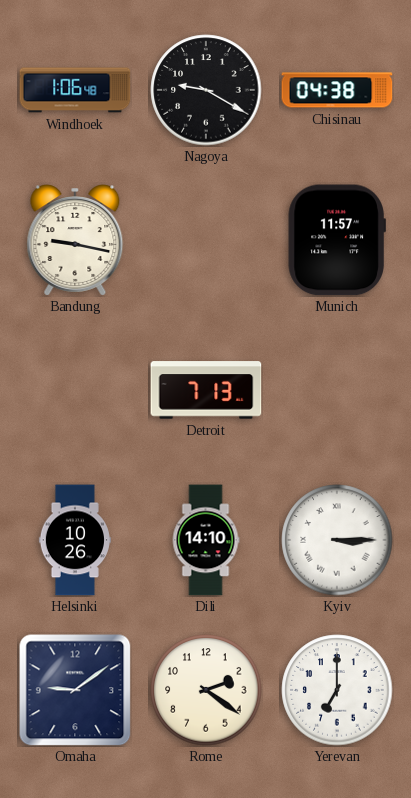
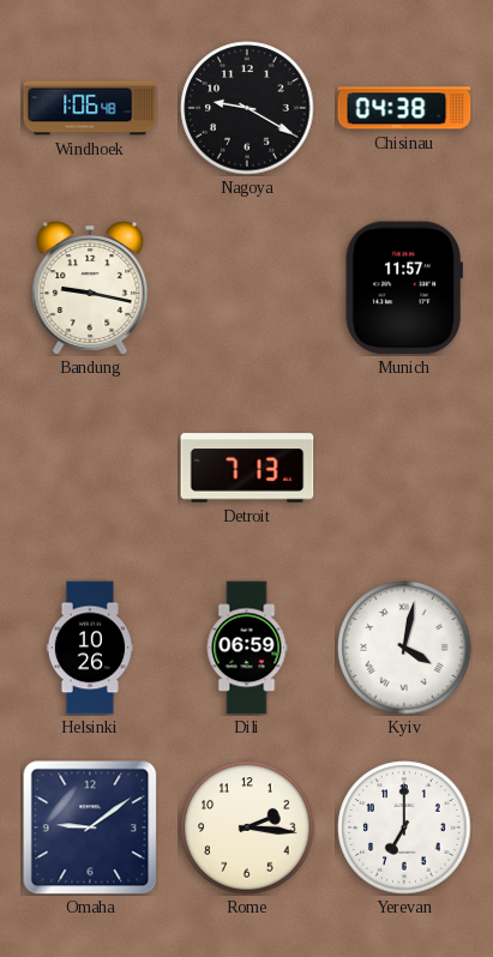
Dili: 14:10 -> 06:59
Kyiv: 3:15 -> 4:02
Rome: 2:21 -> 2:16
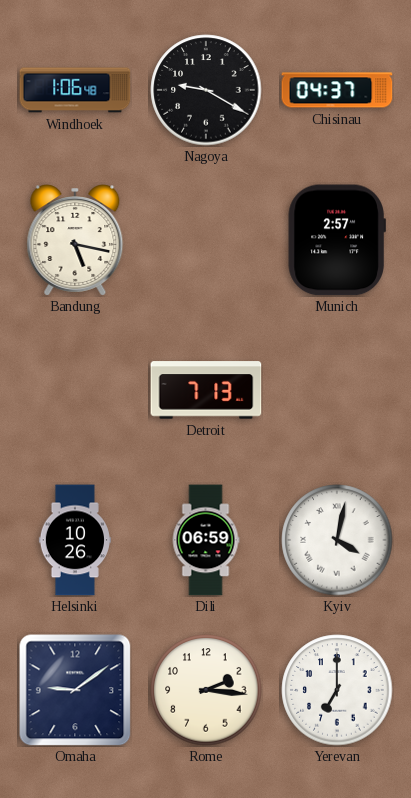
Chisinau: 04:38 -> 04:37
Bandung: 9:17 -> 5:17
Munich: 11:57 -> 2:57
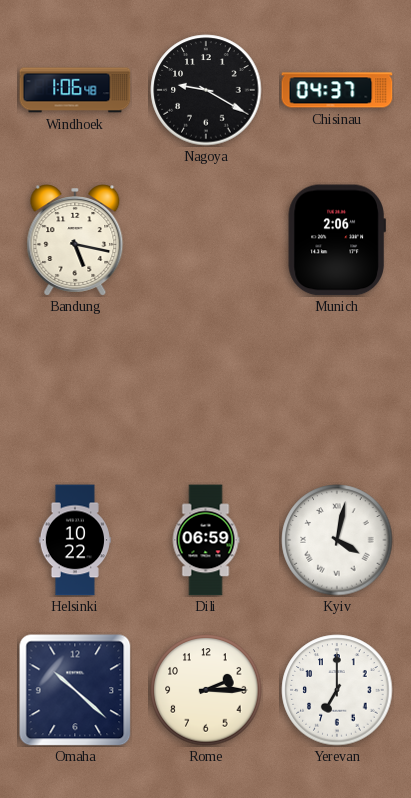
Munich: 2:57 -> 2:06
Detroit: 7:13 -> none
Helsinki: 10:26 -> 10:22
Omaha: 9:09 -> 10:22
Rome: 2:16 -> 2:15
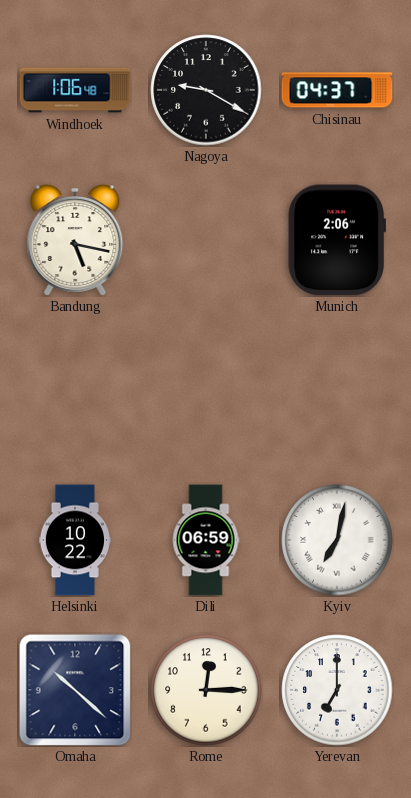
Kyiv: 4:02 -> 7:02
Rome: 2:15 -> 12:15
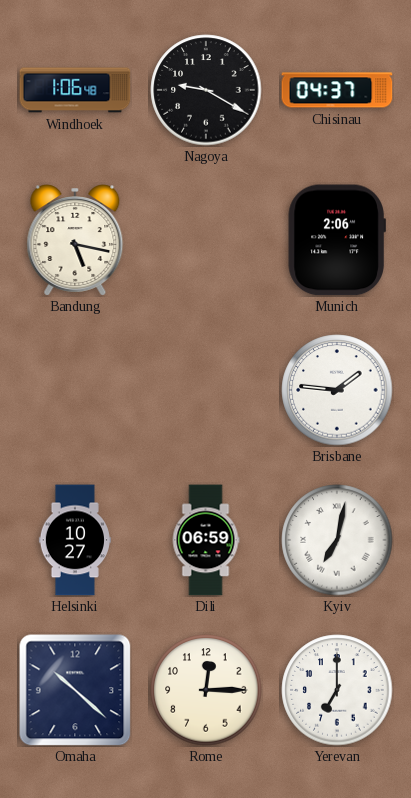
Brisbane: none -> 1:46
Helsinki: 10:22 -> 10:27
